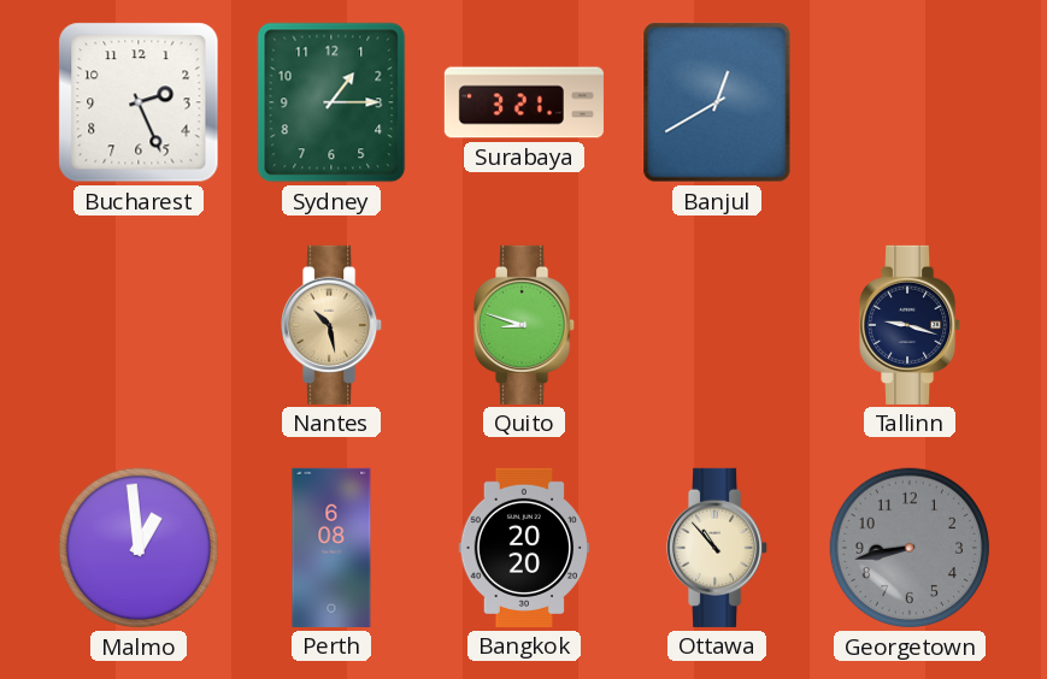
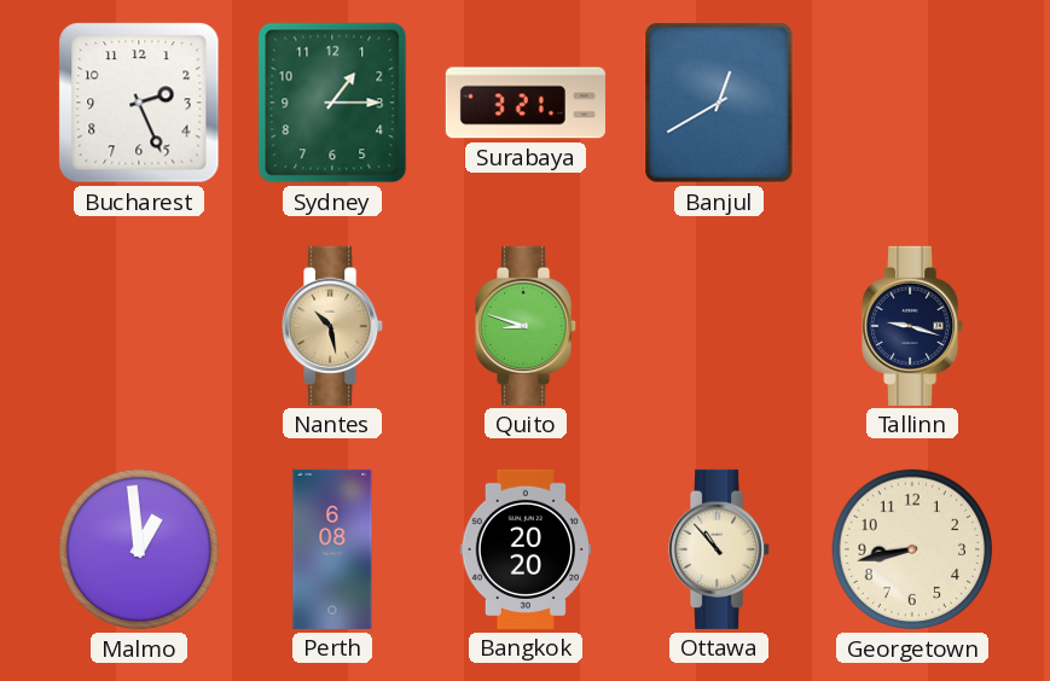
Georgetown dial: grey -> cream
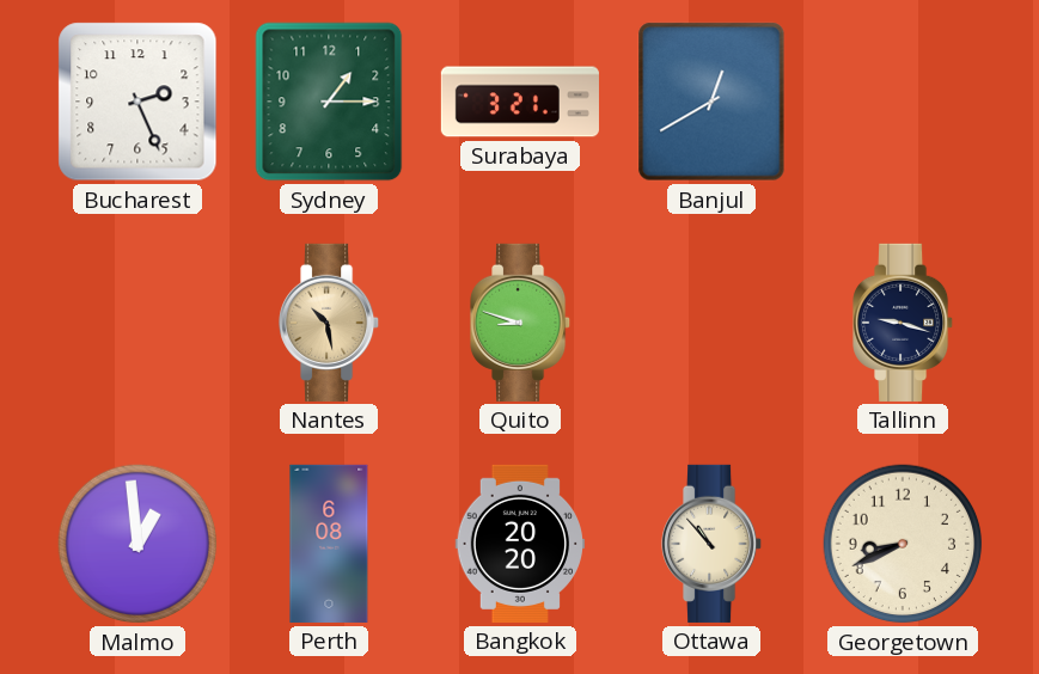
Georgetown: 8:43 -> 8:41
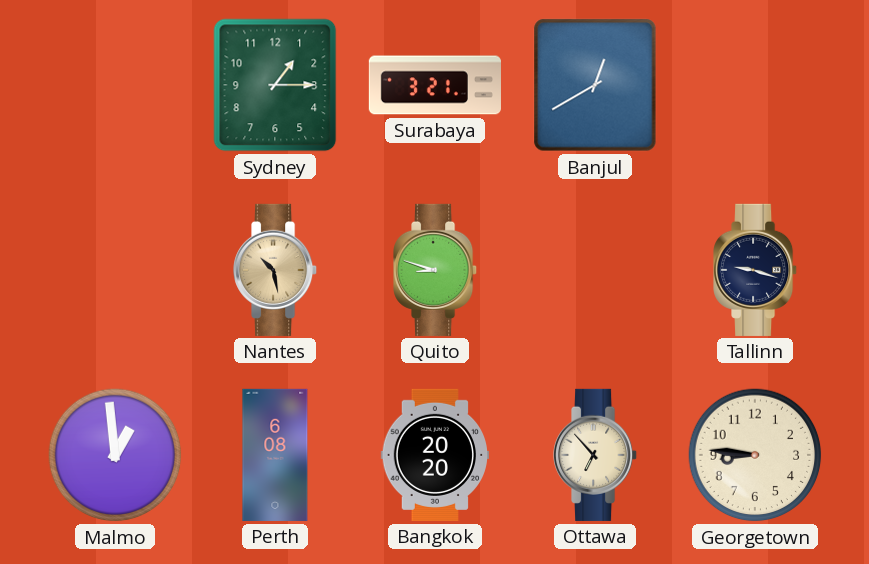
Bucharest: 2:26 -> none
Ottawa: 10:53 -> 6:53
Georgetown: 8:41 -> 8:46
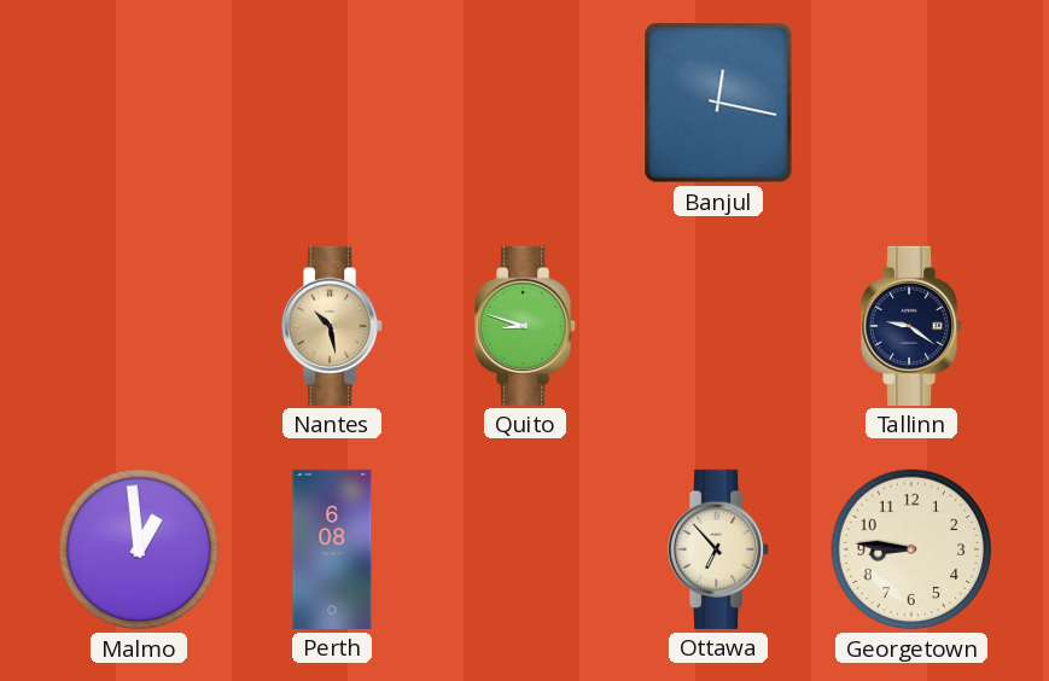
Sydney: 1:15 -> none
Surabaya: 3:21 -> none
Banjul: 12:40 -> 12:17
Tallinn: 9:18 -> 9:21
Bangkok: 20:20 -> none
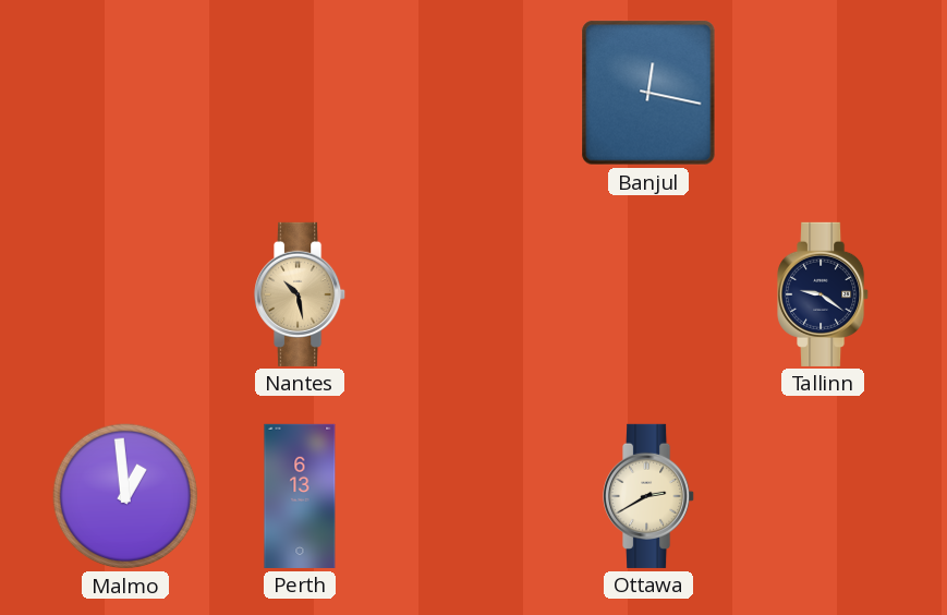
Quito: 8:48 -> none
Perth: 6:08 -> 6:13
Ottawa: 6:53 -> 2:40
Georgetown: 8:46 -> none
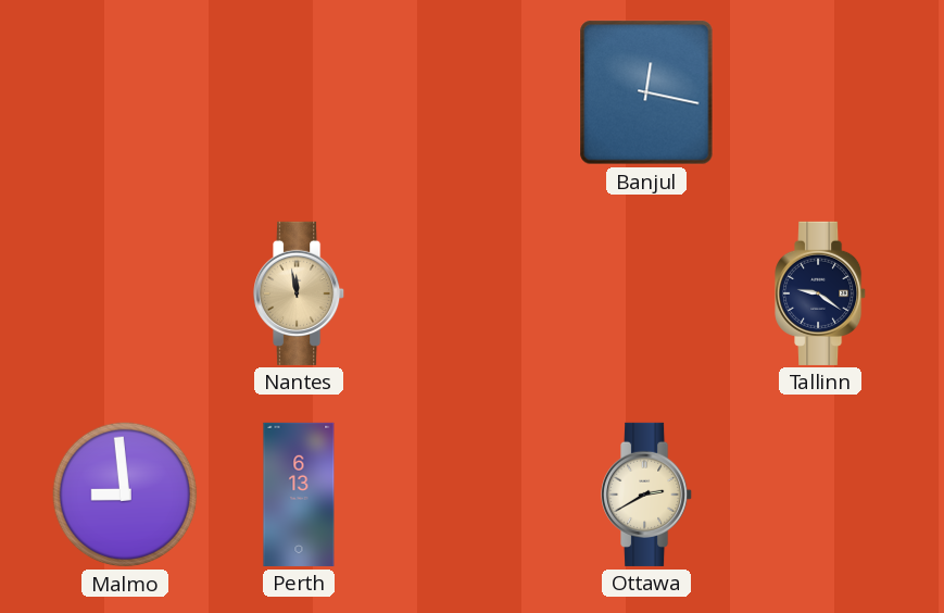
Nantes: 10:28 -> 11:58
Malmo: 12:59 -> 8:59
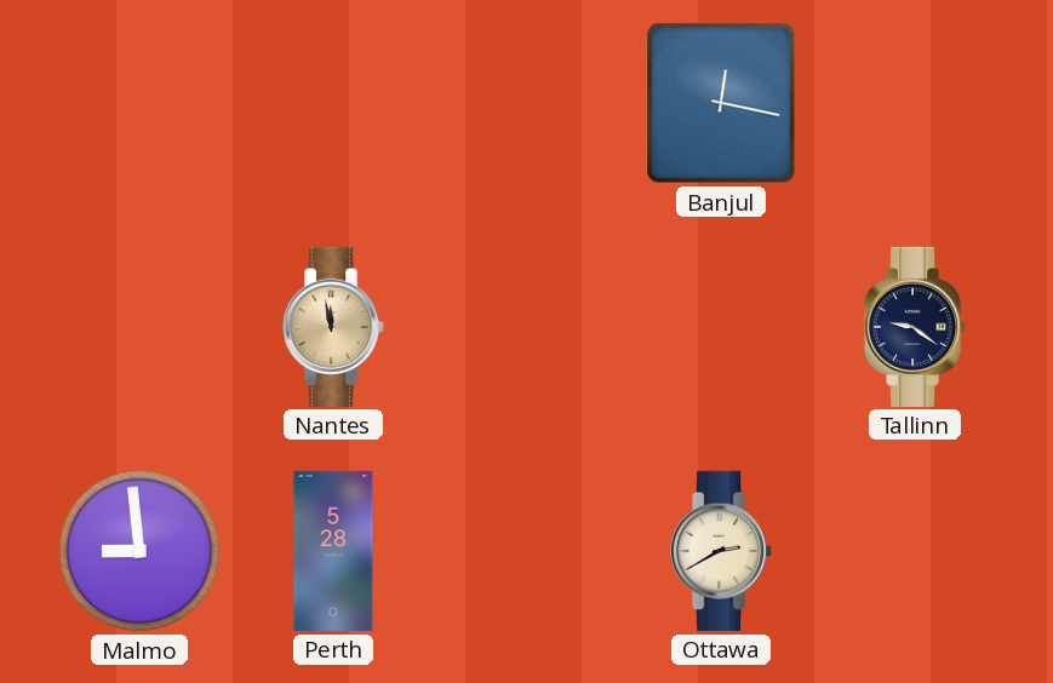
Perth: 6:13 -> 5:28
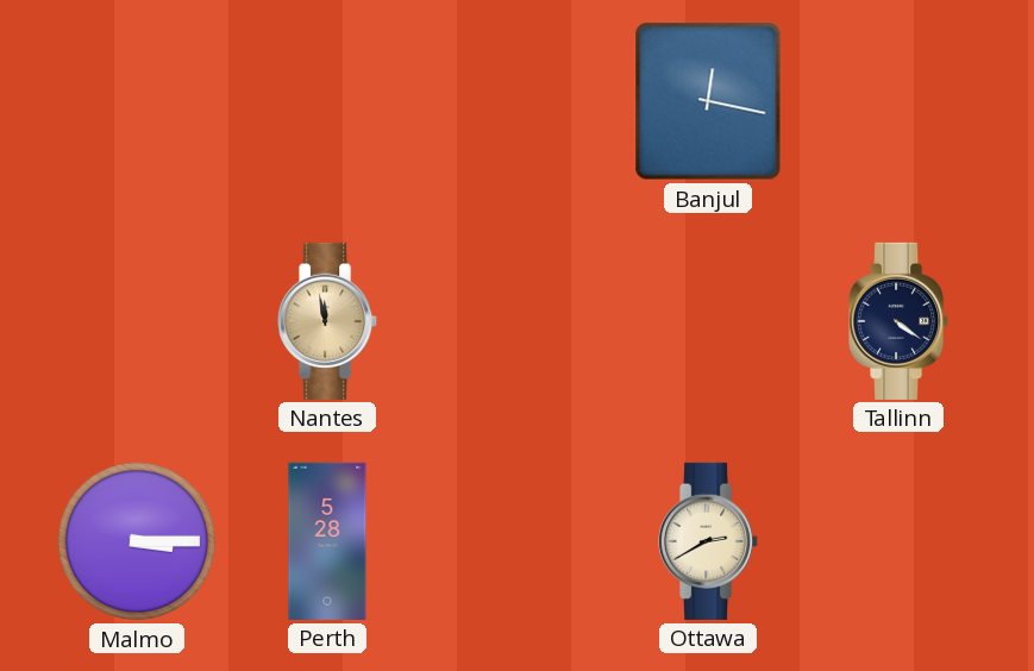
Tallinn: 9:21 -> 4:21
Malmo: 8:59 -> 3:15
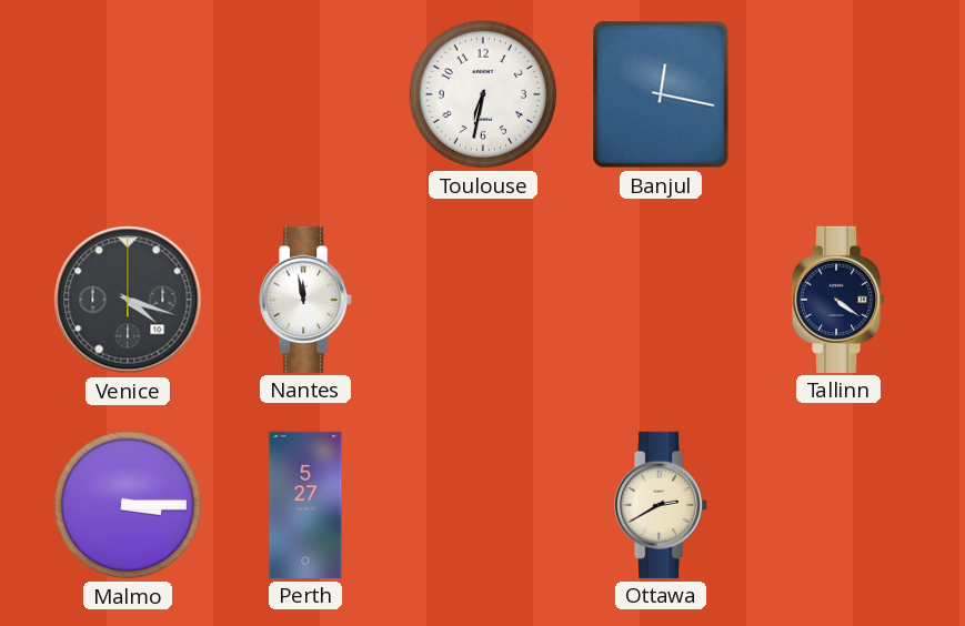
Toulouse: none -> 6:32
Venice: none -> 4:18
Nantes dial: champagne -> white
Perth: 5:28 -> 5:27
